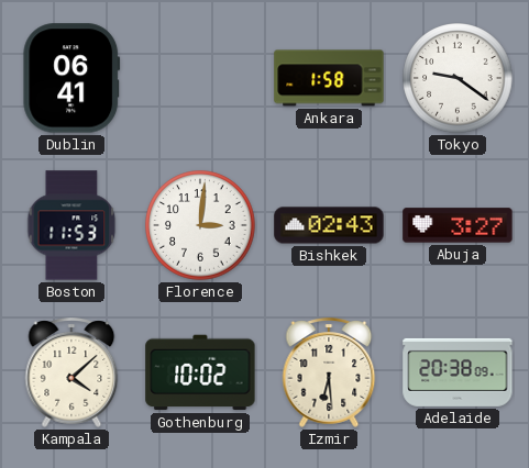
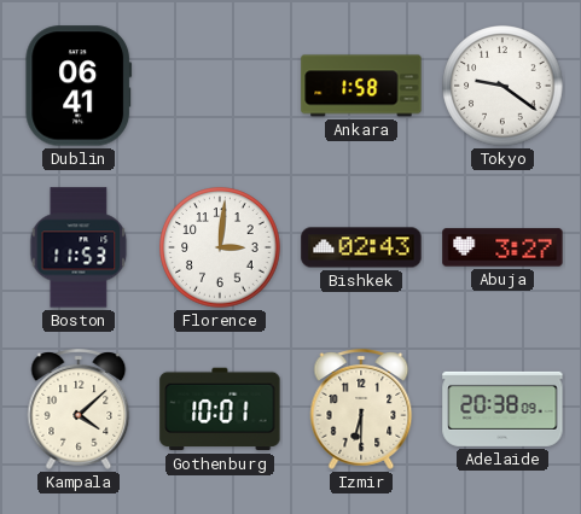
Gothenburg: 10:02 -> 10:01
Izmir: 6:29 -> 6:30
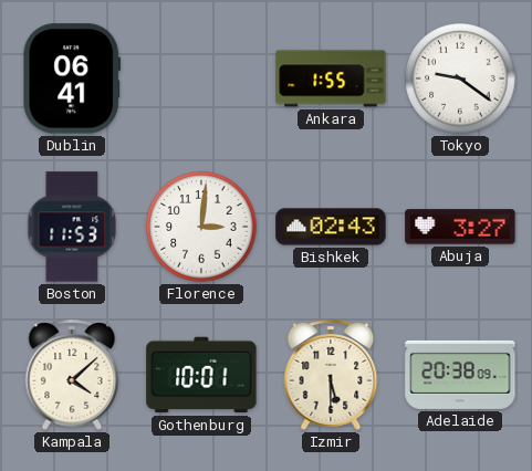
Ankara: 1:58 -> 1:55
Izmir: 6:30 -> 5:30
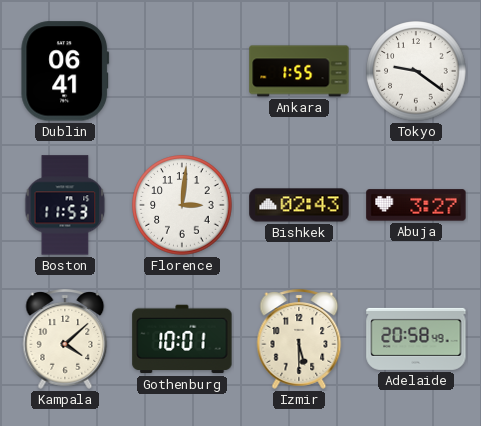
Adelaide: 20:38 -> 20:58
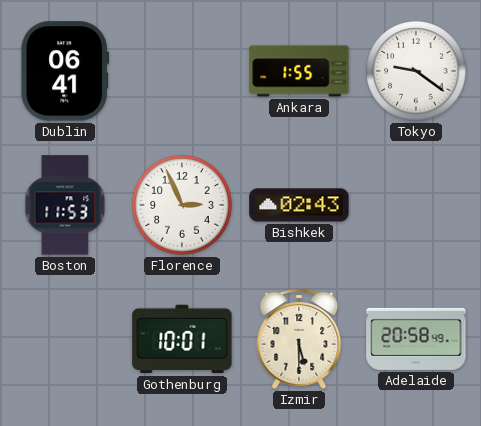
Florence: 3:01 -> 2:56
Abuja: 3:27 -> none
Kampala: 4:08 -> none
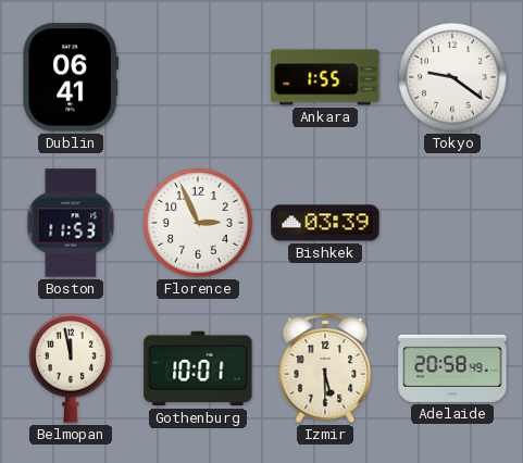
Bishkek: 02:43 -> 03:39
Belmopan: none -> 11:58
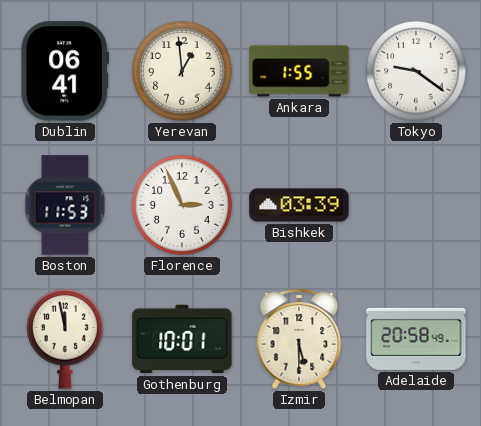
Yerevan: none -> 12:59
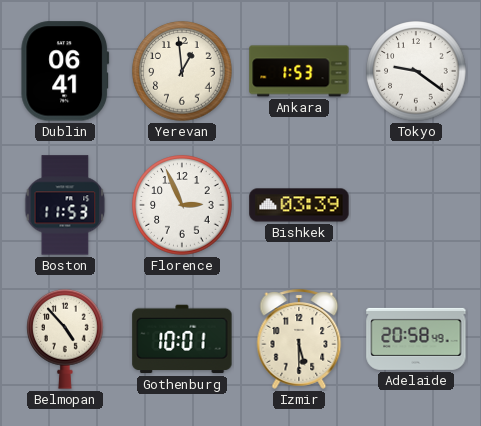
Ankara: 1:55 -> 1:53
Belmopan: 11:58 -> 4:53
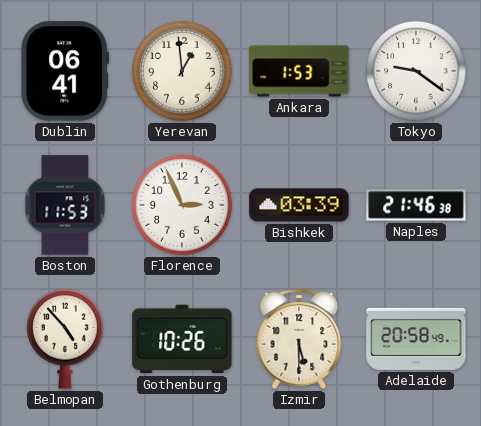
Naples: none -> 21:46
Gothenburg: 10:01 -> 10:26
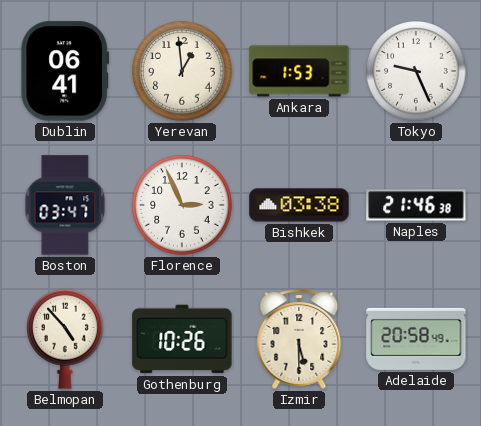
Tokyo: 9:21 -> 9:26
Boston: 11:53 -> 03:47
Bishkek: 03:39 -> 03:38
